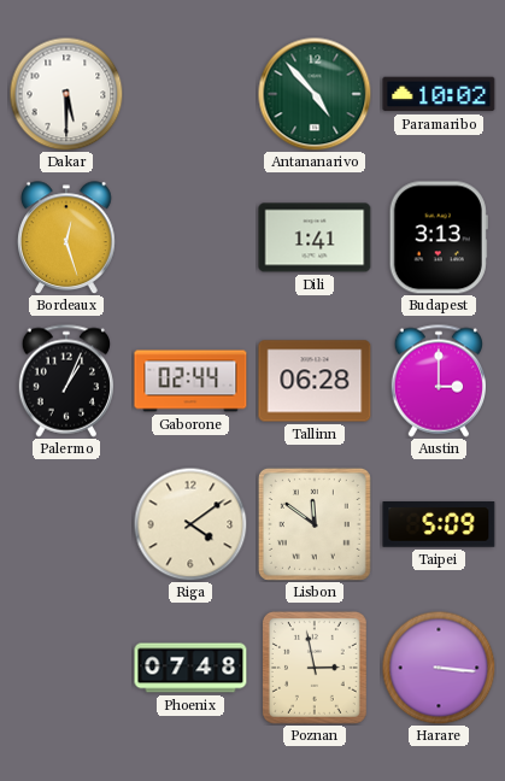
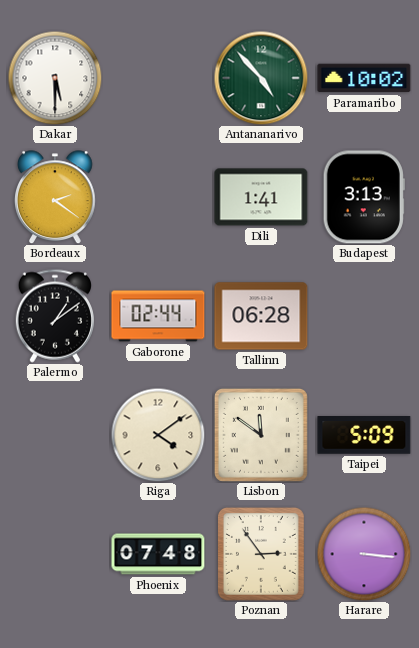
Bordeaux: 12:27 -> 2:21
Palermo: 1:04 -> 1:09
Austin: 3:00 -> none
Poznan: 2:58 -> 2:54
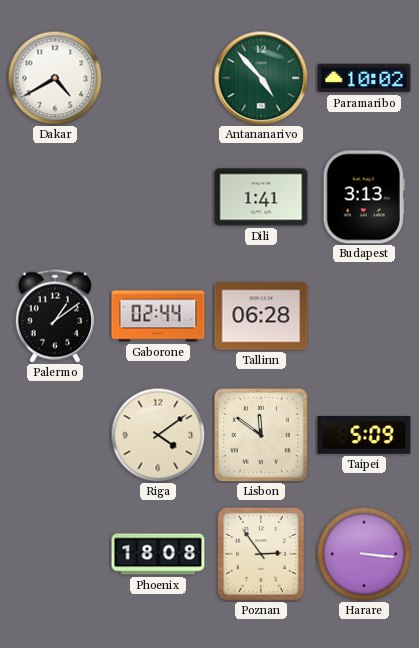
Dakar: 5:30 -> 4:40
Bordeaux: 2:21 -> none
Phoenix: 07:48 -> 18:08
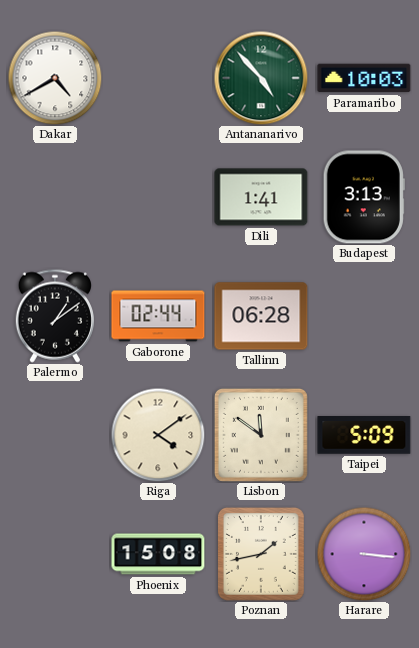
Paramaribo: 10:02 -> 10:03
Phoenix: 18:08 -> 15:08
Poznan: 2:54 -> 1:43
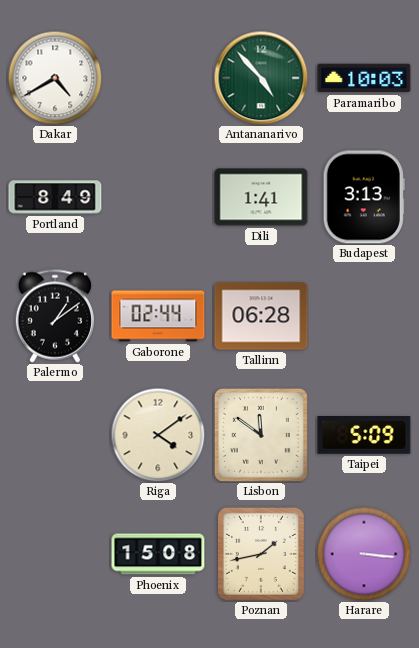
Portland: none -> 8:49
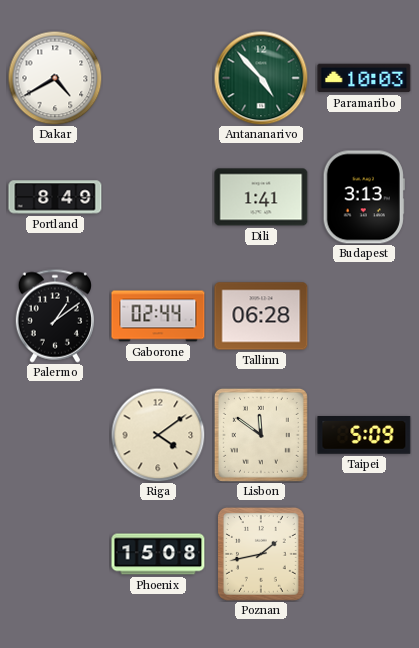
Harare: 3:16 -> none
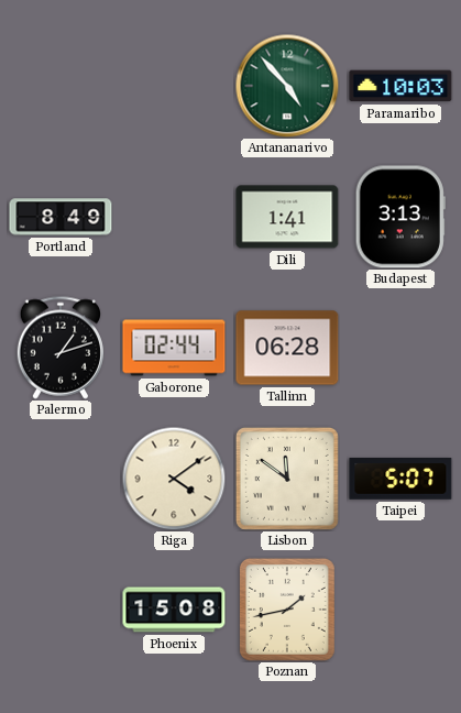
Dakar: 4:40 -> none
Palermo: 1:09 -> 1:12
Taipei: 5:09 -> 5:07
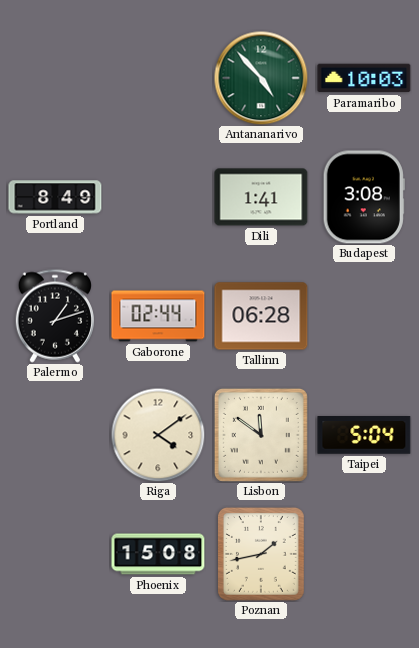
Budapest: 3:13 -> 3:08
Taipei: 5:07 -> 5:04
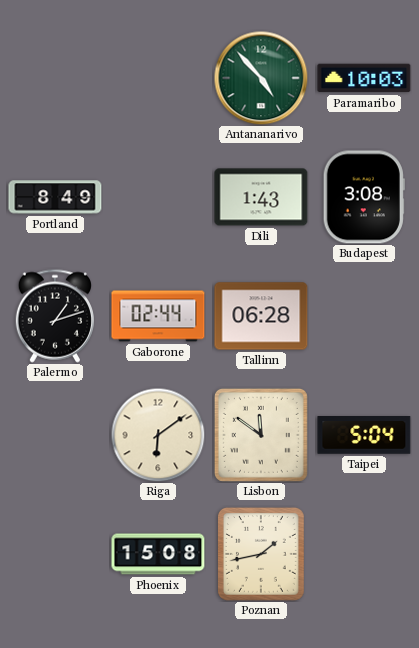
Dili: 1:41 -> 1:43
Riga: 4:09 -> 6:09
